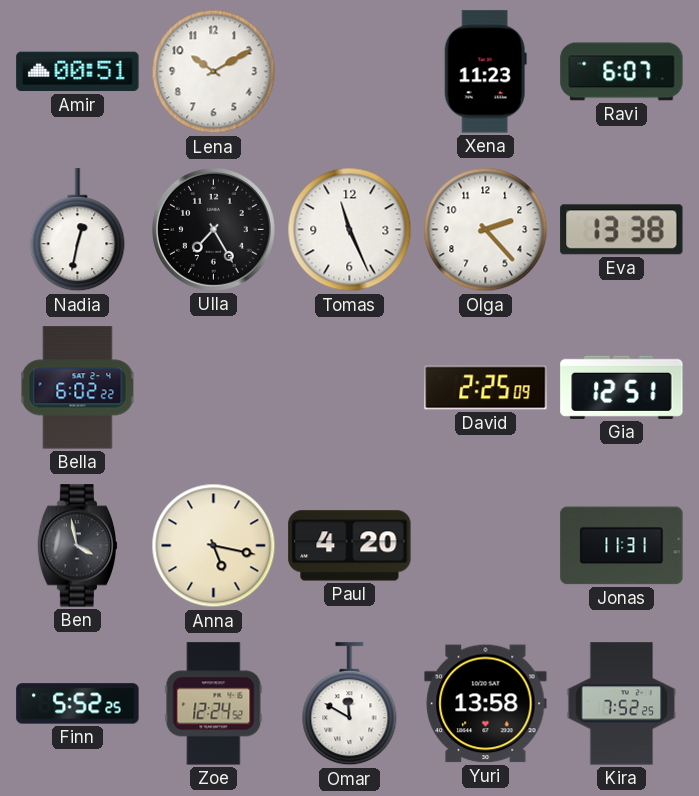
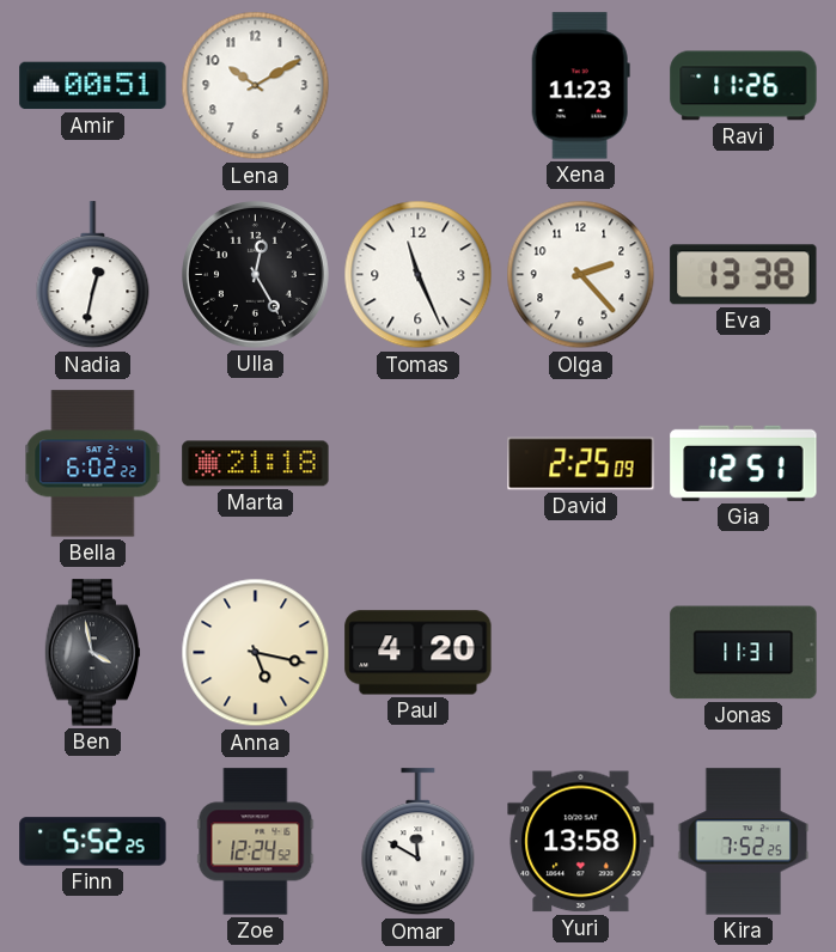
Ravi: 6:07 -> 11:26
Ulla: 7:25 -> 12:25
Marta: none -> 21:18
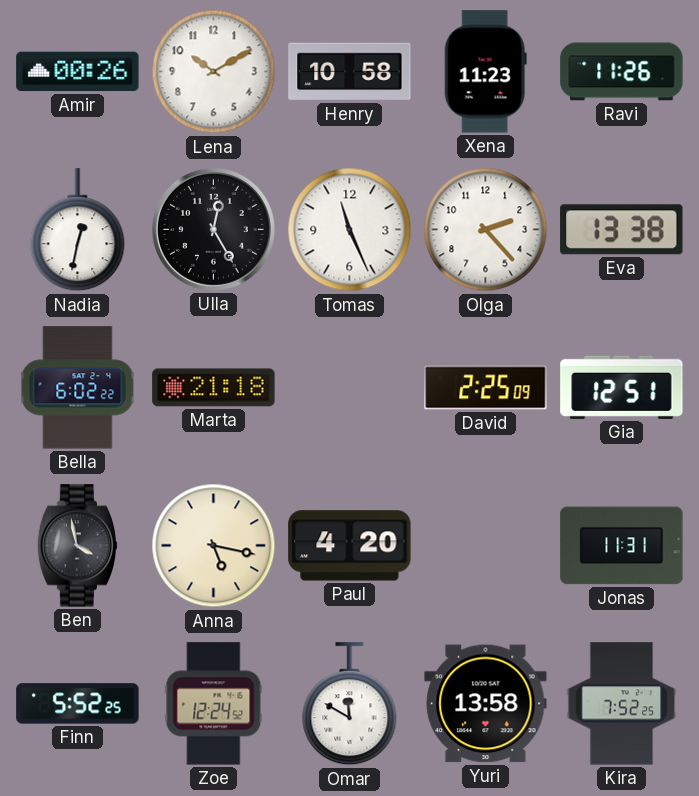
Amir: 00:51 -> 00:26
Henry: none -> 10:58
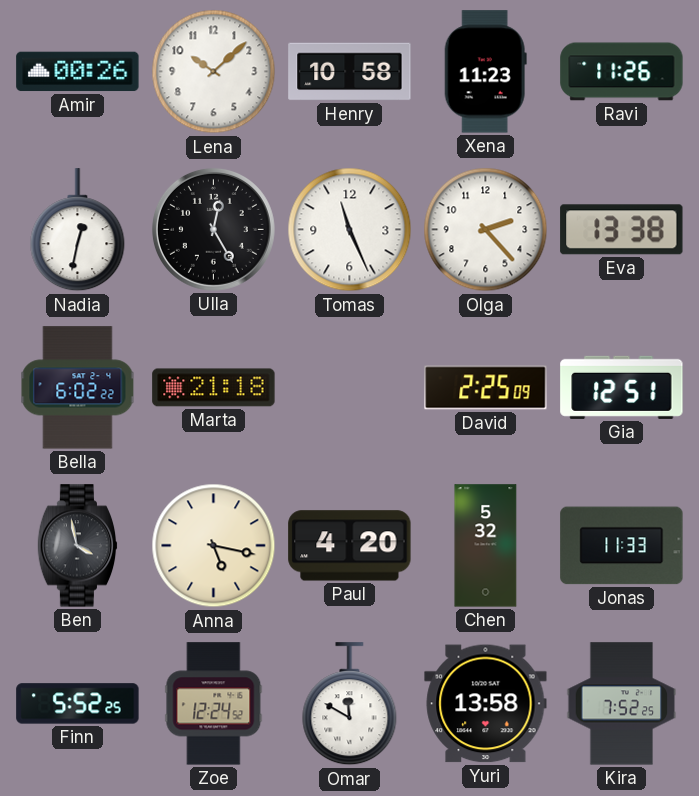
Lena: 10:10 -> 10:08
Chen: none -> 5:32
Jonas: 11:31 -> 11:33
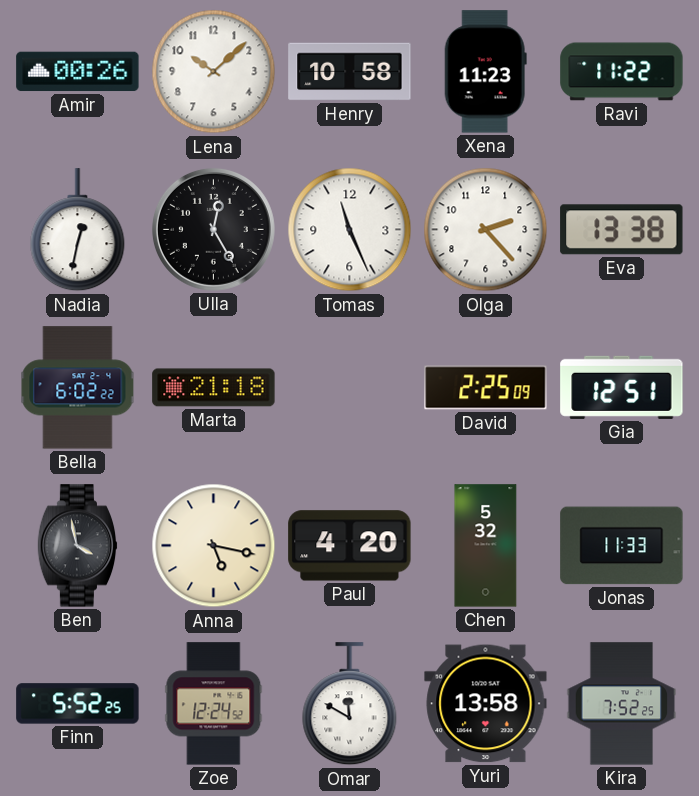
Ravi: 11:26 -> 11:22
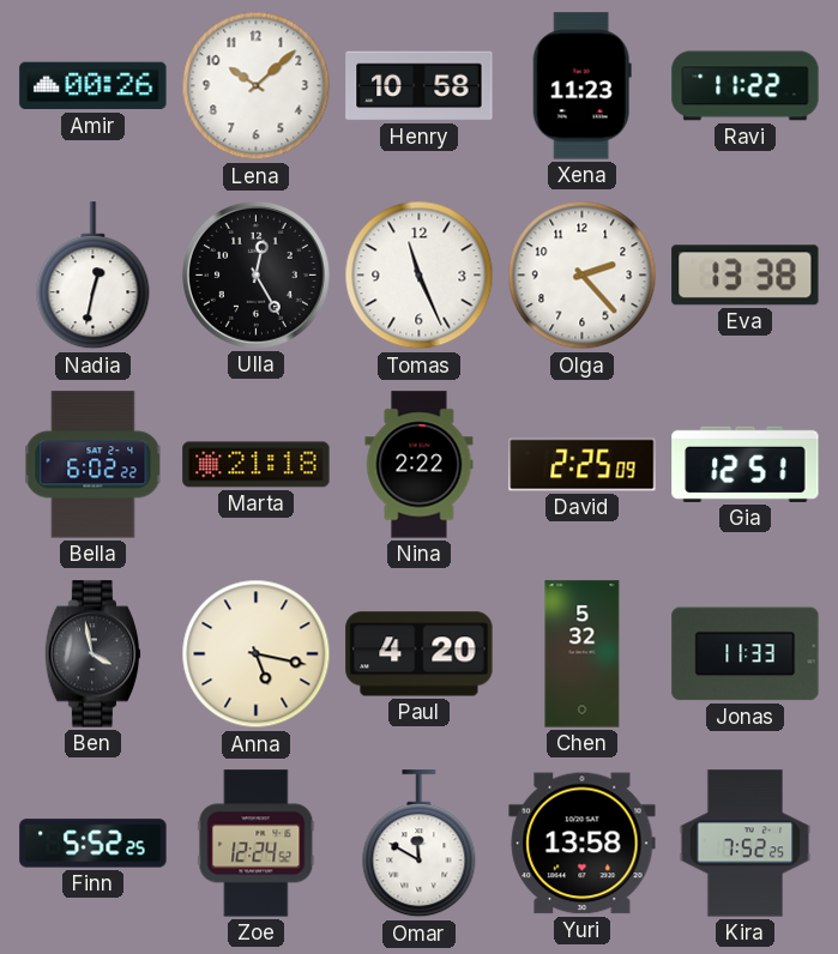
Nina: none -> 2:22
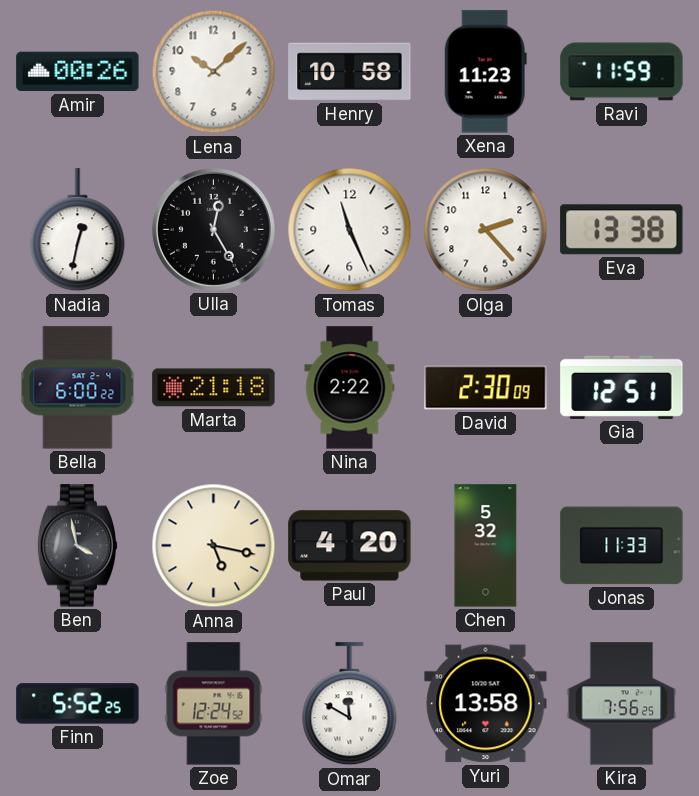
Ravi: 11:22 -> 11:59
Bella: 6:02 -> 6:00
David: 2:25 -> 2:30
Kira: 7:52 -> 7:56
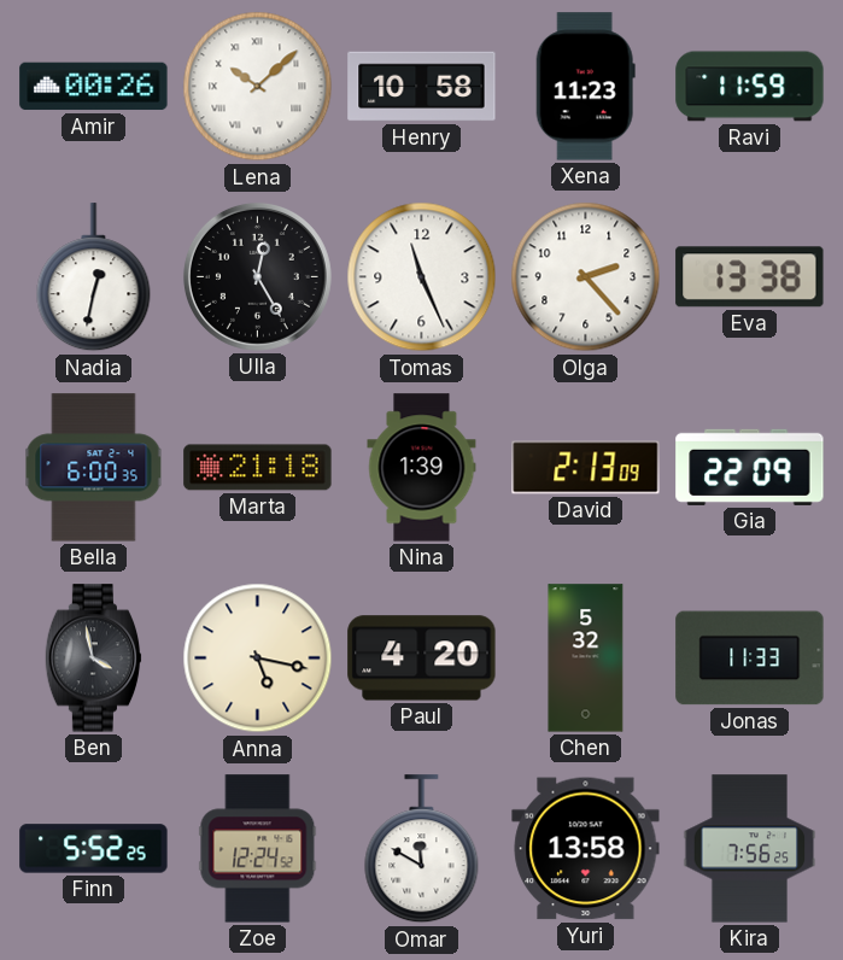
Lena numerals: Arabic -> Roman
Bella: 6:00:22 -> 6:00:35
Nina: 2:22 -> 1:39
David: 2:30 -> 2:13
Gia: 12:51 -> 22:09
